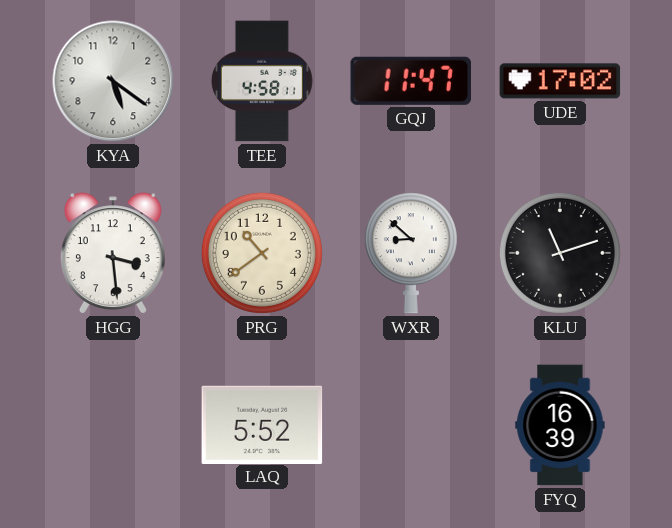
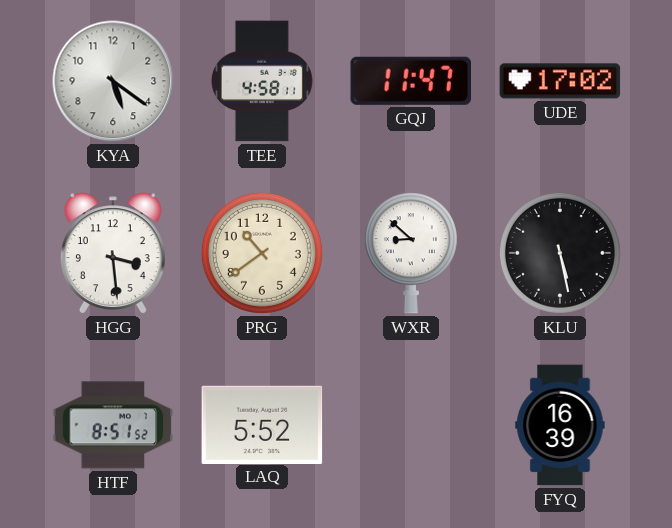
KLU: 11:12 -> 5:28
HTF: none -> 8:51
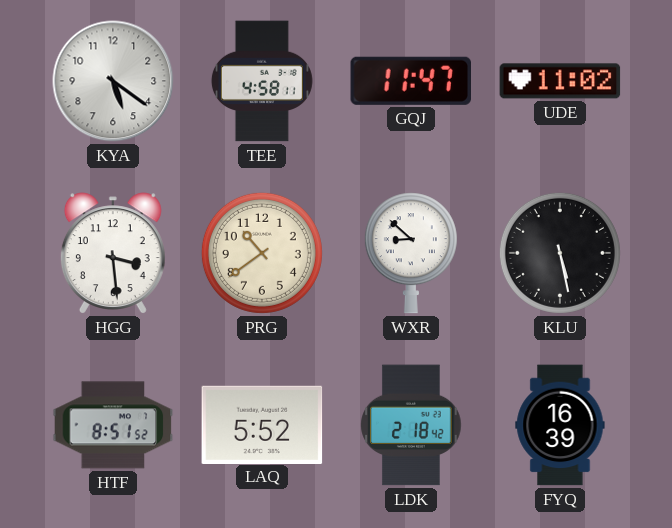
UDE: 17:02 -> 11:02
LDK: none -> 2:18
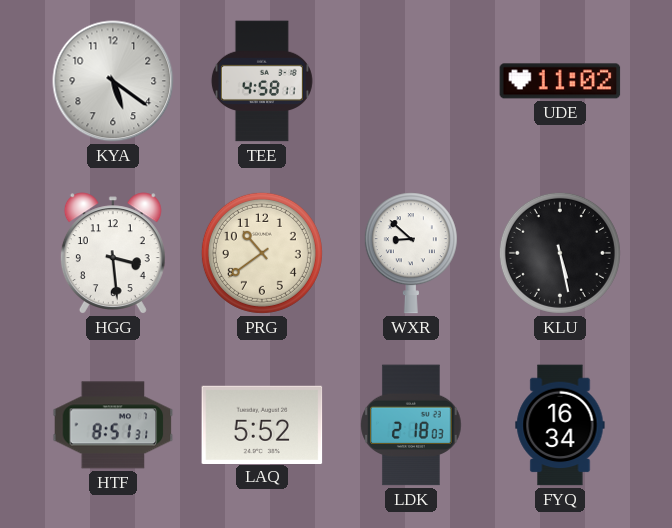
GQJ: 11:47 -> none
HTF: 8:51:52 -> 8:51:31
LDK: 2:18:42 -> 2:18:03
FYQ: 16:39 -> 16:34
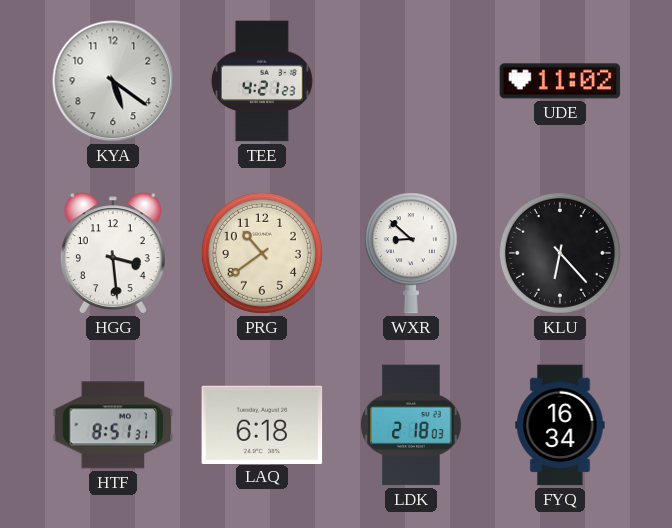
TEE: 4:58 -> 4:21
KLU: 5:28 -> 6:23
LAQ: 5:52 -> 6:18
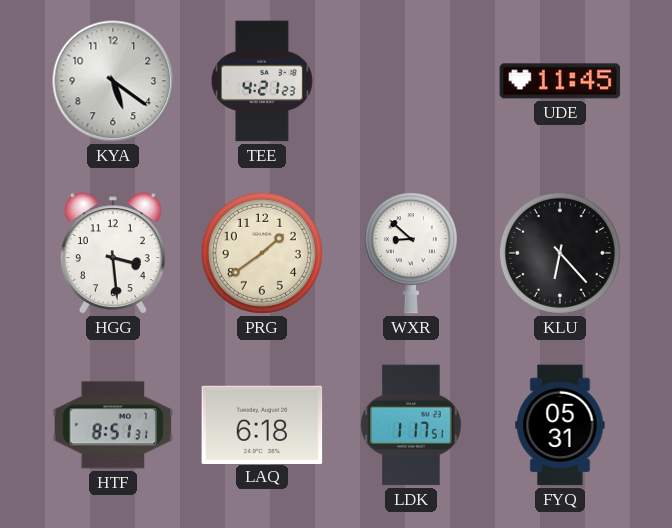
UDE: 11:02 -> 11:45
PRG: 10:39 -> 1:39
LDK: 2:18 -> 1:17
FYQ: 16:34 -> 05:31
